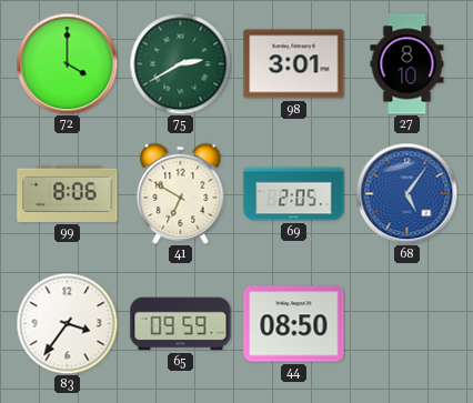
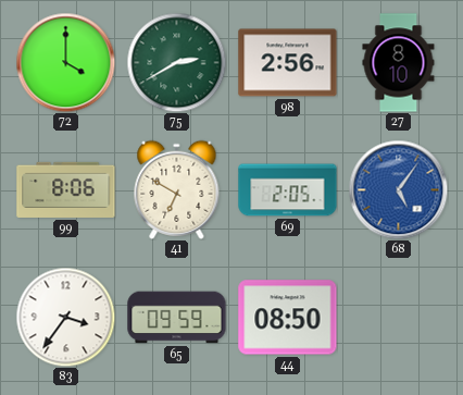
98: 3:01 -> 2:56
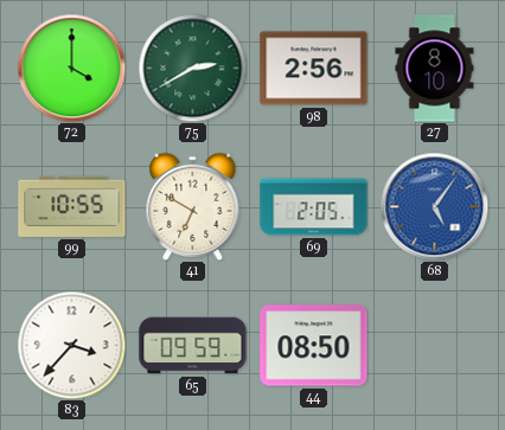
99: 8:06 -> 10:55
83: 3:36 -> 3:37
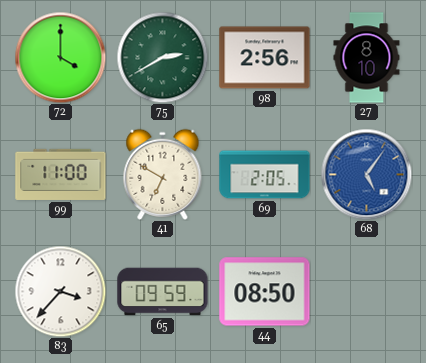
99: 10:55 -> 11:00
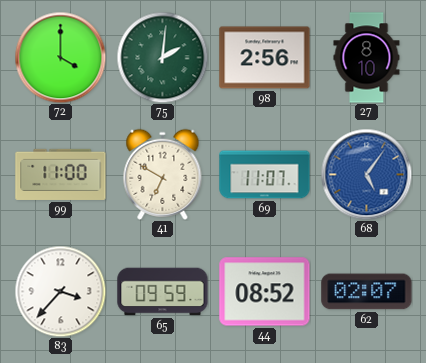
75: 2:40 -> 2:01
69: 2:05 -> 11:07
44: 08:50 -> 08:52
62: none -> 02:07
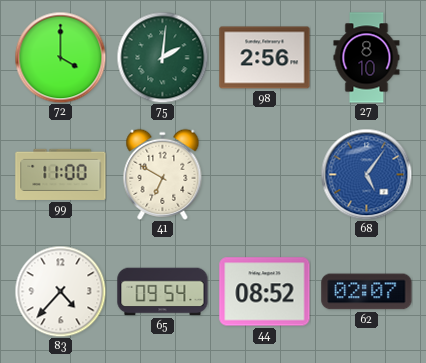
69: 11:07 -> none
83: 3:37 -> 4:37
65: 09:59 -> 09:54
